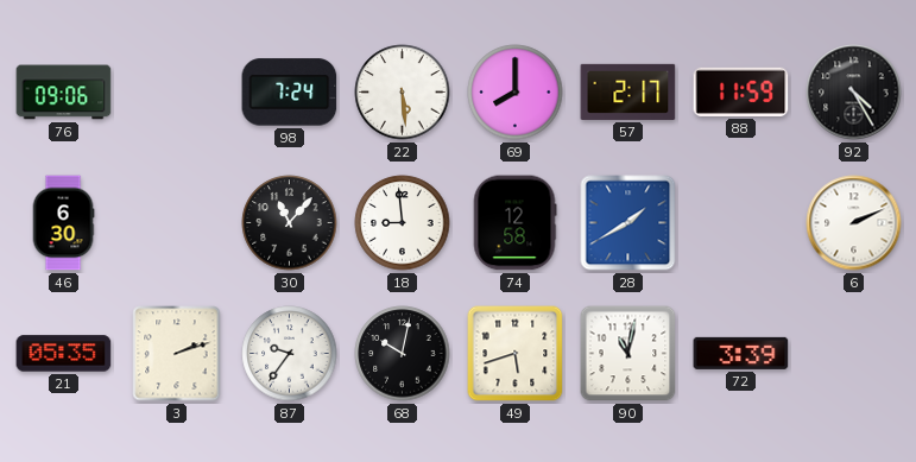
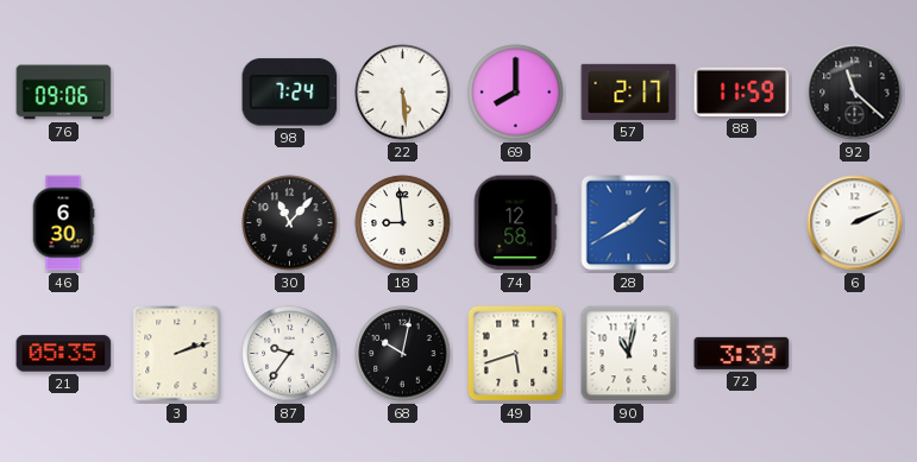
92: 4:25 -> 11:22
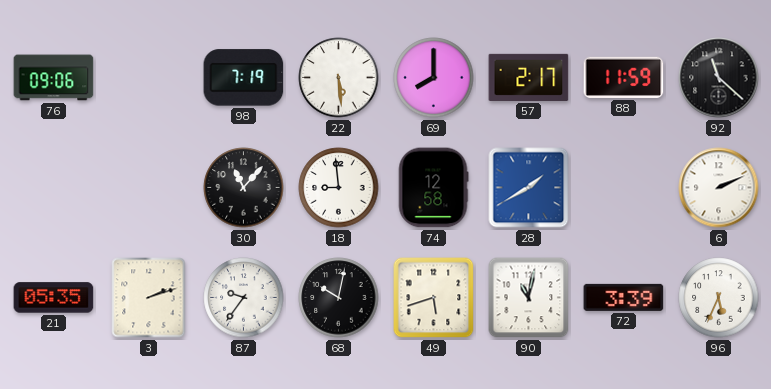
98: 7:24 -> 7:19
46: 6:30 -> none
96: none -> 5:34
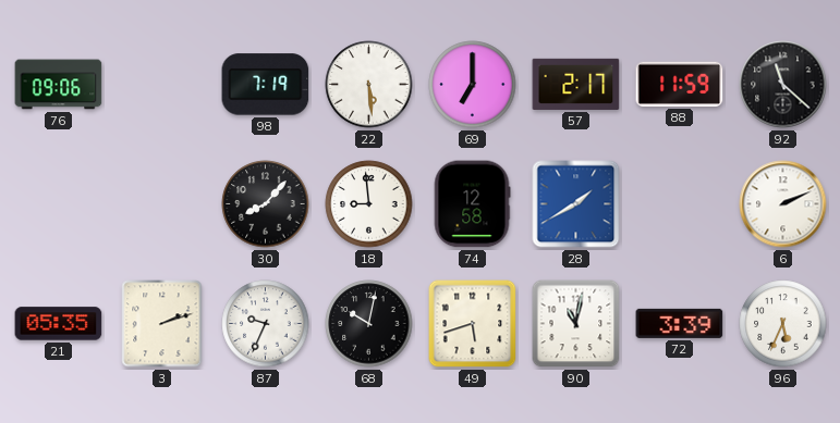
69: 8:00 -> 7:00
30: 11:07 -> 8:07
87: 9:36 -> 9:34
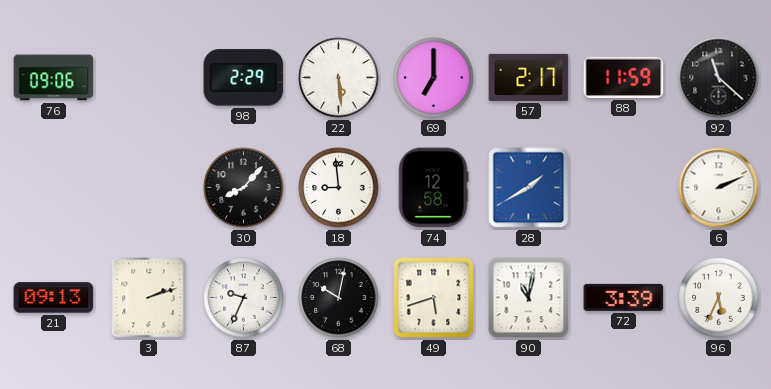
98: 7:19 -> 2:29
21: 05:35 -> 09:13
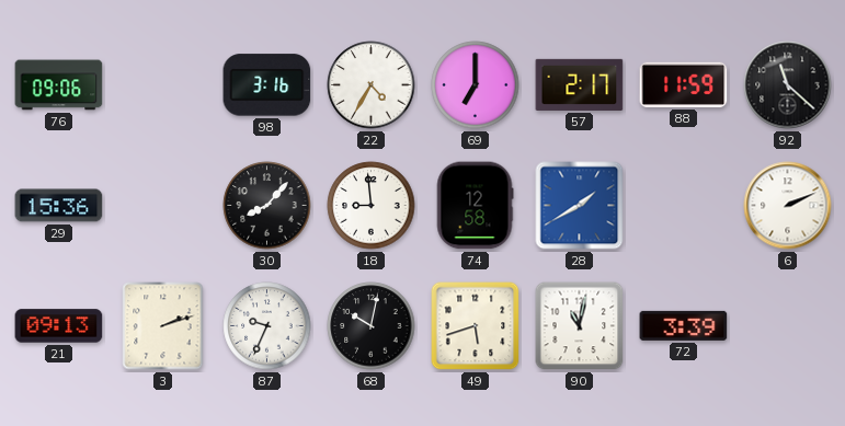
98: 2:29 -> 3:16
22: 5:29 -> 4:35
29: none -> 15:36
96: 5:34 -> none
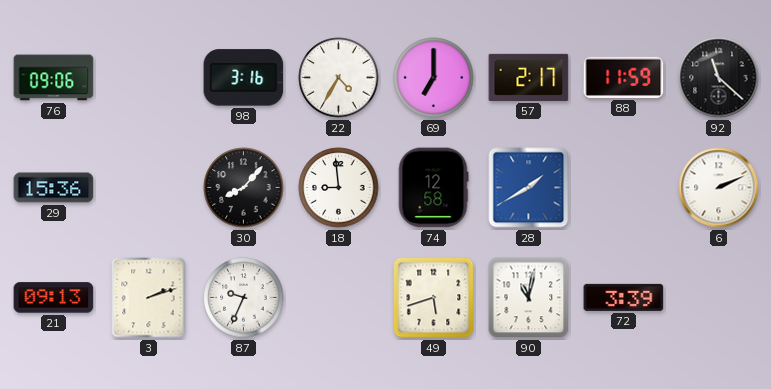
68: 10:02 -> none
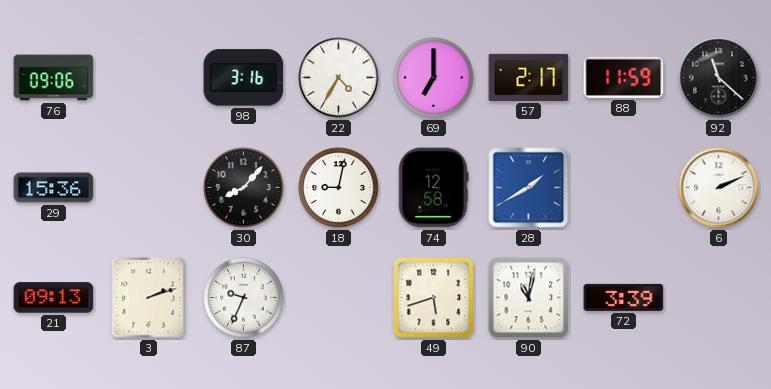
18: 8:59 -> 9:02
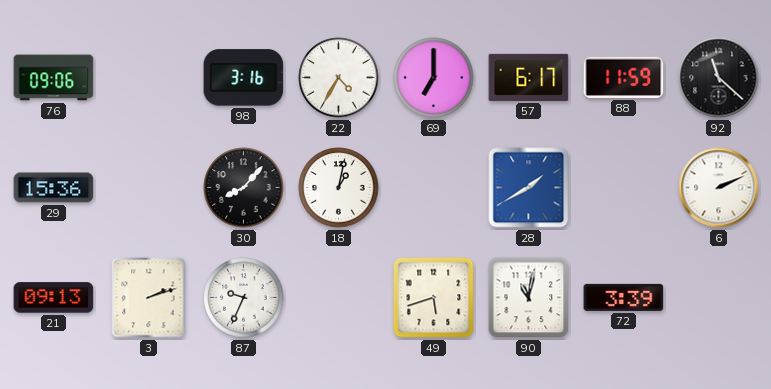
57: 2:17 -> 6:17
18: 9:02 -> 1:02
74: 12:58 -> none
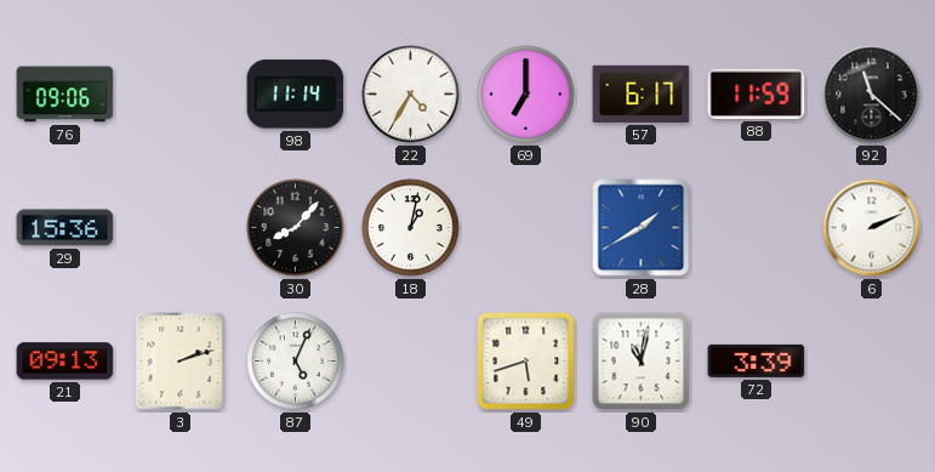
98: 3:16 -> 11:14
87: 9:34 -> 5:04
